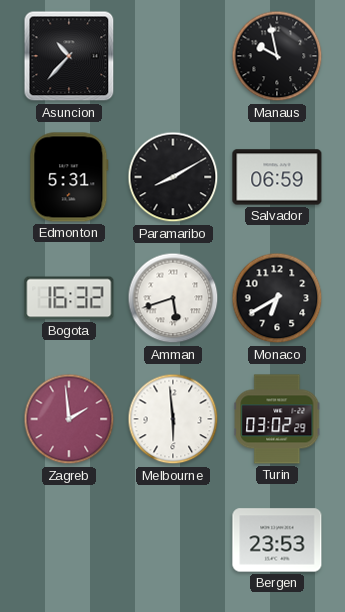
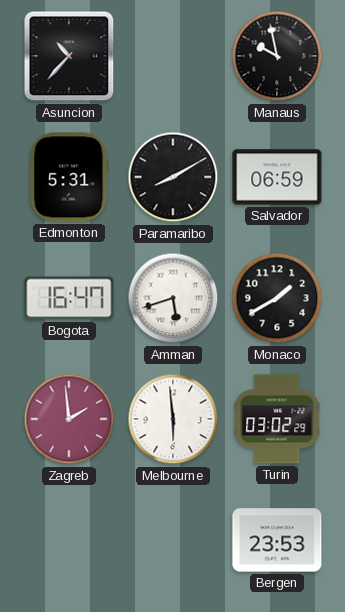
Bogota: 16:32 -> 16:47
Monaco: 6:40 -> 1:40
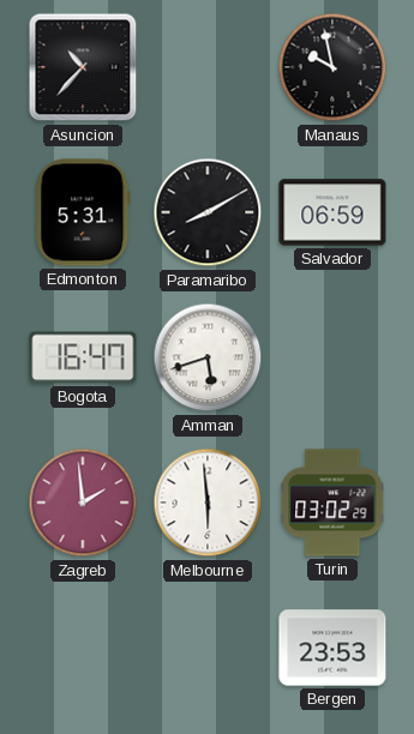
Monaco: 1:40 -> none
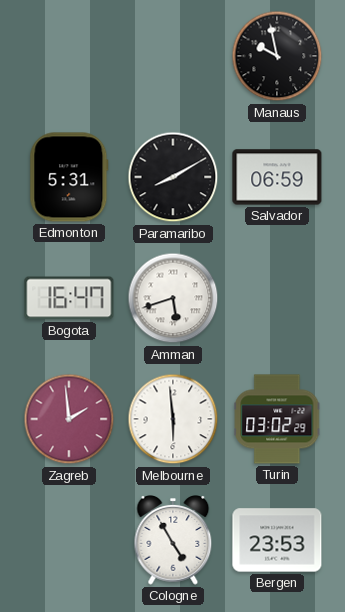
Asuncion: 10:37 -> none
Cologne: none -> 4:55
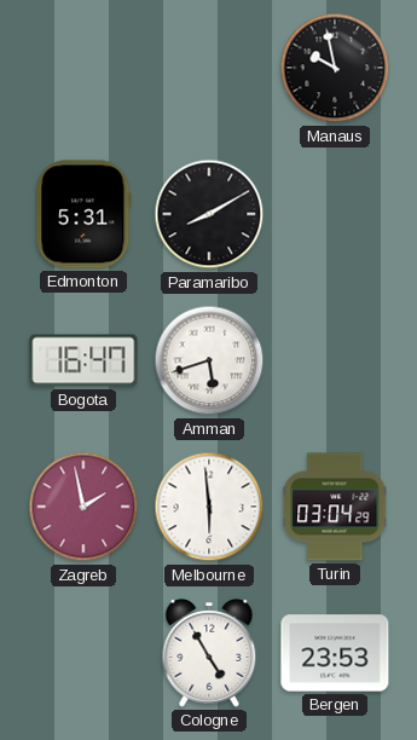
Salvador: 06:59 -> none
Zagreb: 1:59 -> 1:58
Turin: 03:02 -> 03:04
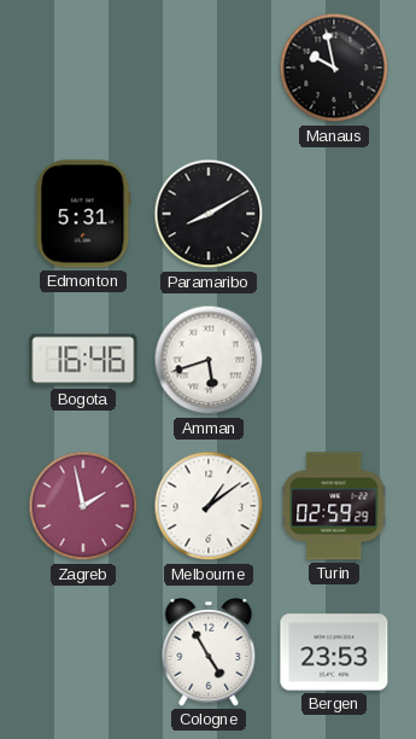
Bogota: 16:47 -> 16:46
Melbourne: 5:59 -> 1:09
Turin: 03:04 -> 02:59
